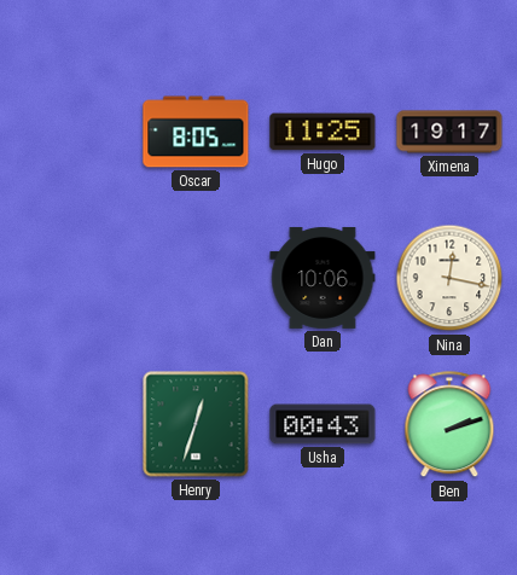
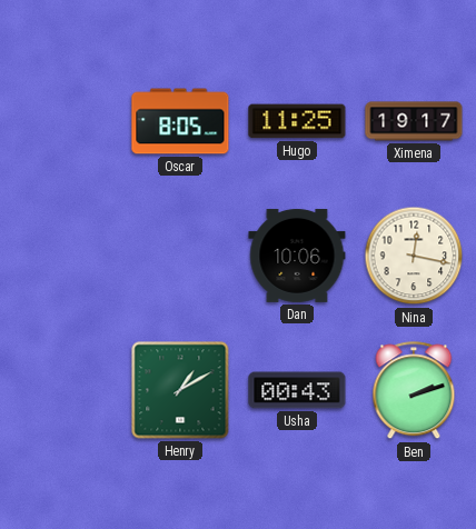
Henry: 12:33 -> 1:10
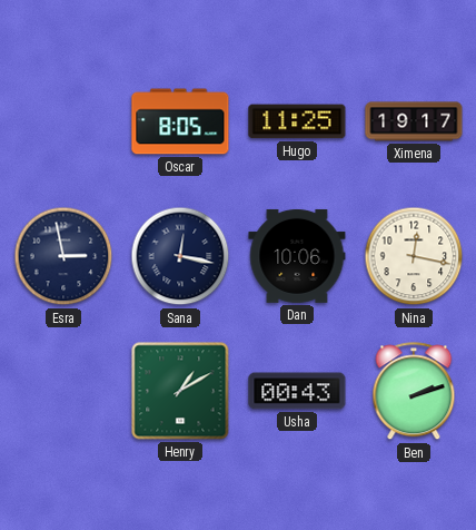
Esra: none -> 2:58
Sana: none -> 12:17
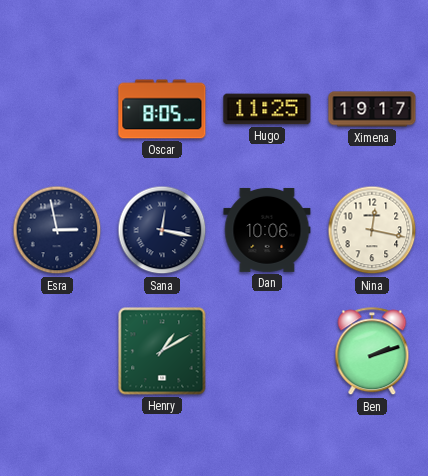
Usha: 00:43 -> none
